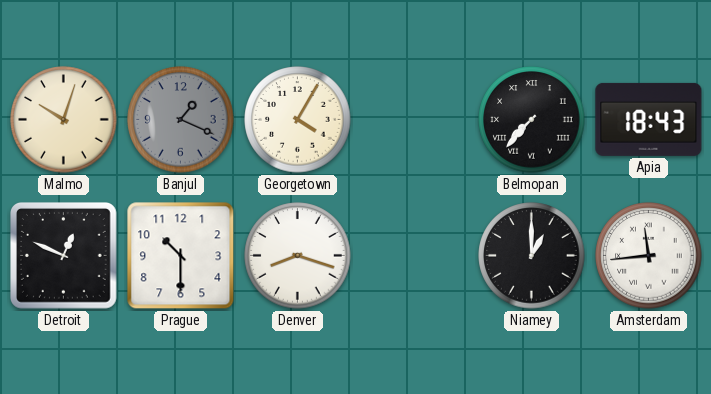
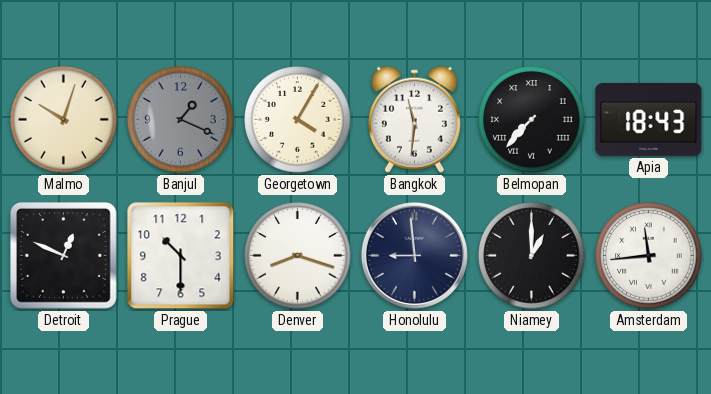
Bangkok: none -> 11:31
Honolulu: none -> 8:59
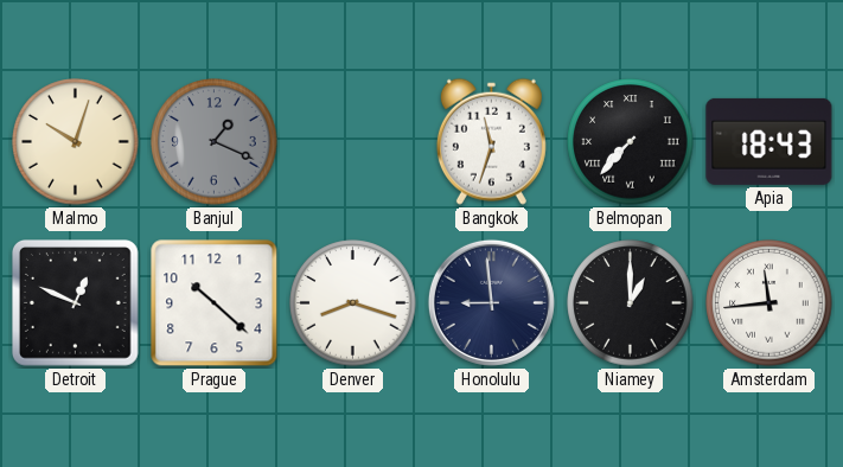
Georgetown: 4:05 -> none
Bangkok: 11:31 -> 11:33
Prague: 10:30 -> 10:22
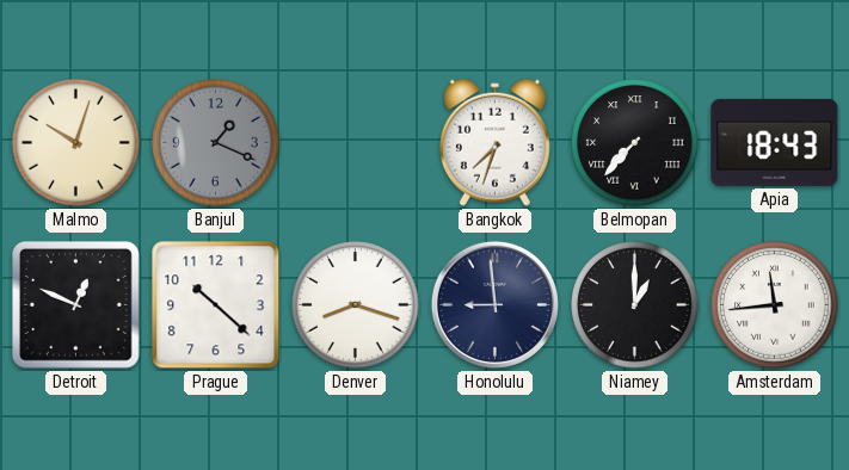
Bangkok: 11:33 -> 7:33
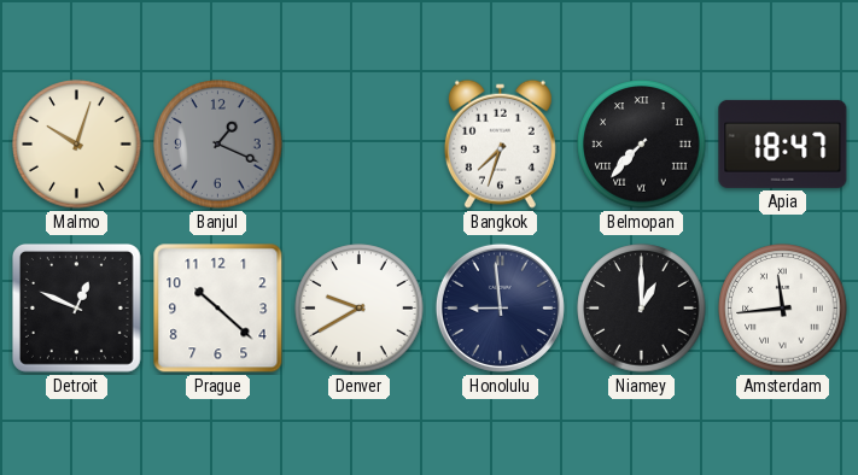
Apia: 18:43 -> 18:47
Denver: 8:18 -> 9:40
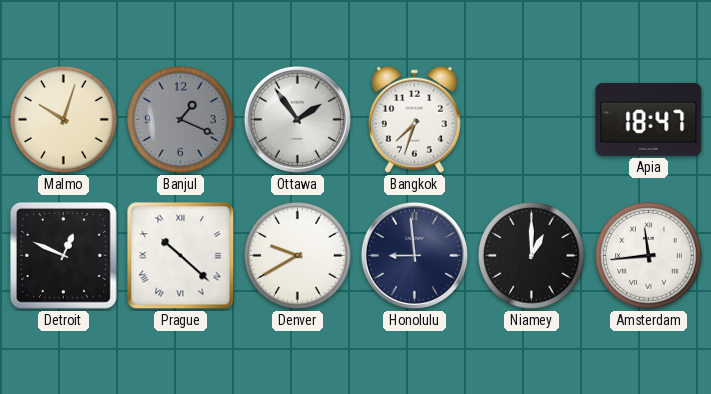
Ottawa: none -> 1:54
Belmopan: 7:37 -> none
Prague numerals: Arabic -> Roman
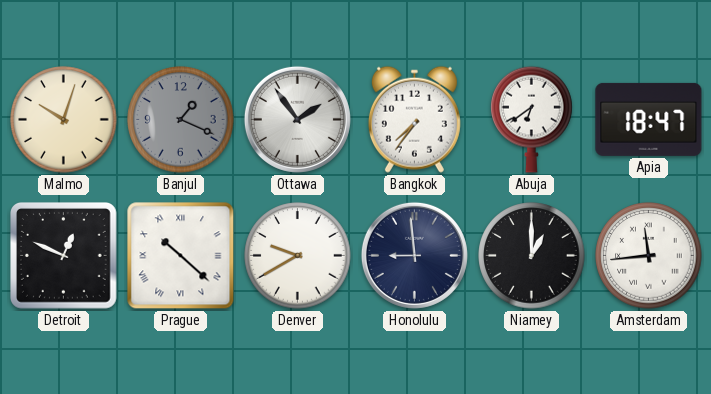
Bangkok: 7:33 -> 7:36
Abuja: none -> 6:39
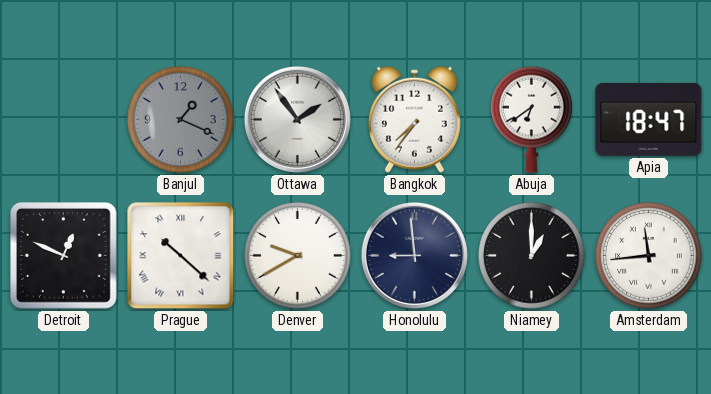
Malmo: 10:03 -> none
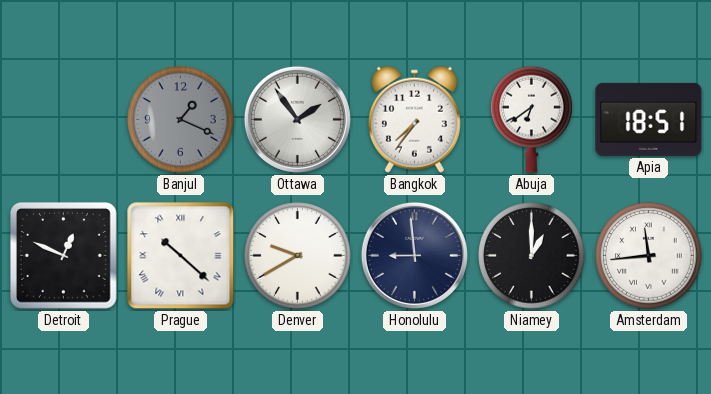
Apia: 18:47 -> 18:51
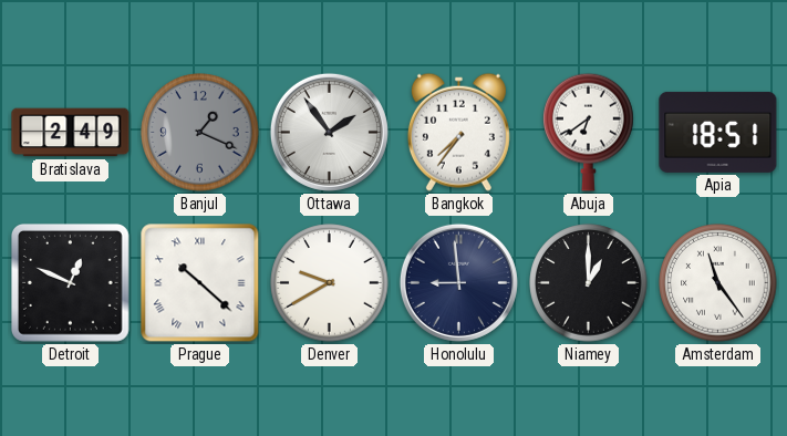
Bratislava: none -> 2:49
Amsterdam: 11:44 -> 11:24
